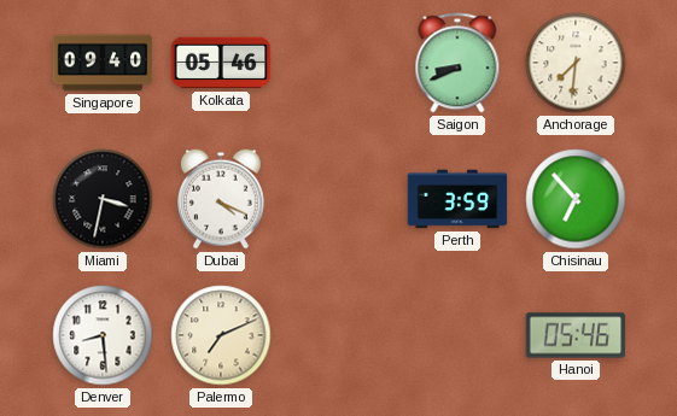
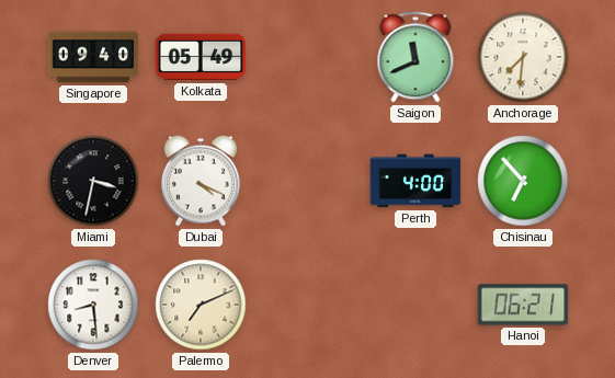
Kolkata: 05:46 -> 05:49
Saigon: 8:41 -> 11:41
Perth: 3:59 -> 4:00
Hanoi: 05:46 -> 06:21
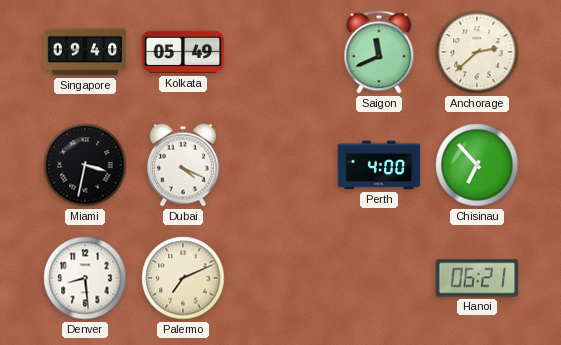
Anchorage: 7:31 -> 2:38
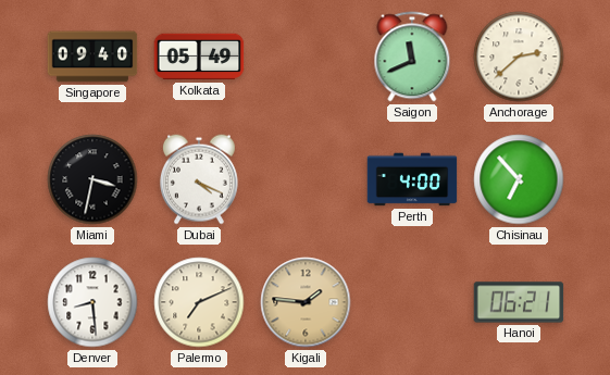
Kigali: none -> 1:46
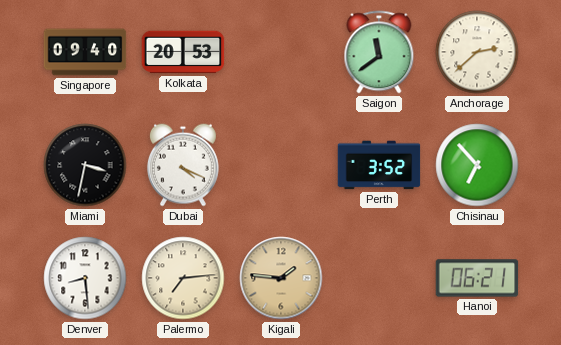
Kolkata: 05:49 -> 20:53
Saigon: 11:41 -> 11:39
Perth: 4:00 -> 3:52
Palermo: 7:11 -> 7:14
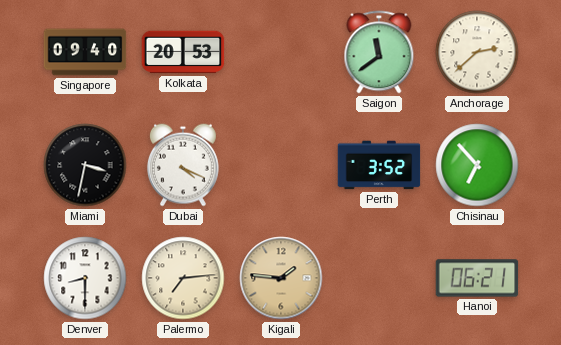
Denver: 8:29 -> 8:30
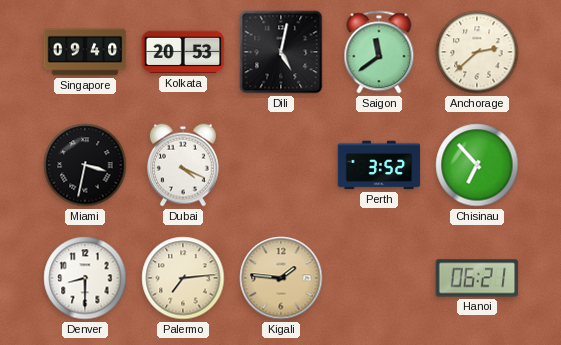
Dili: none -> 5:02
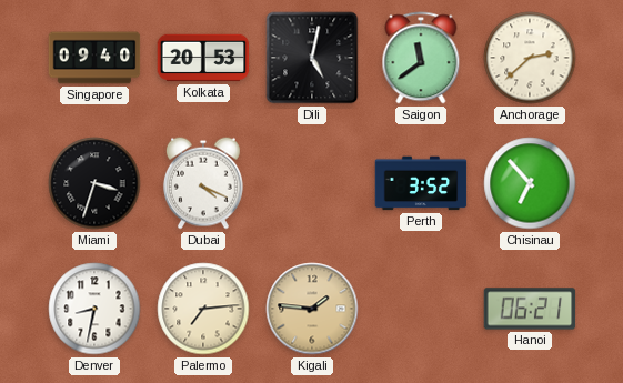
Miami: 3:32 -> 3:33
Denver: 8:30 -> 8:32
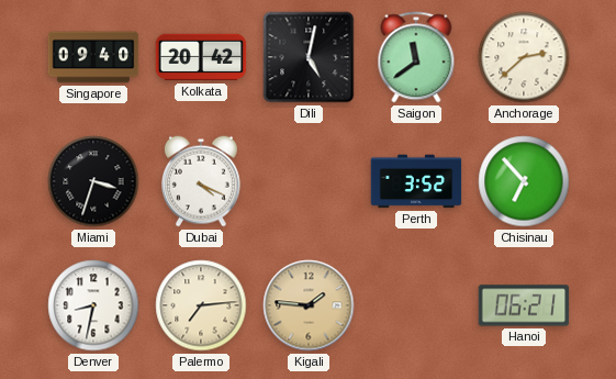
Kolkata: 20:53 -> 20:42
